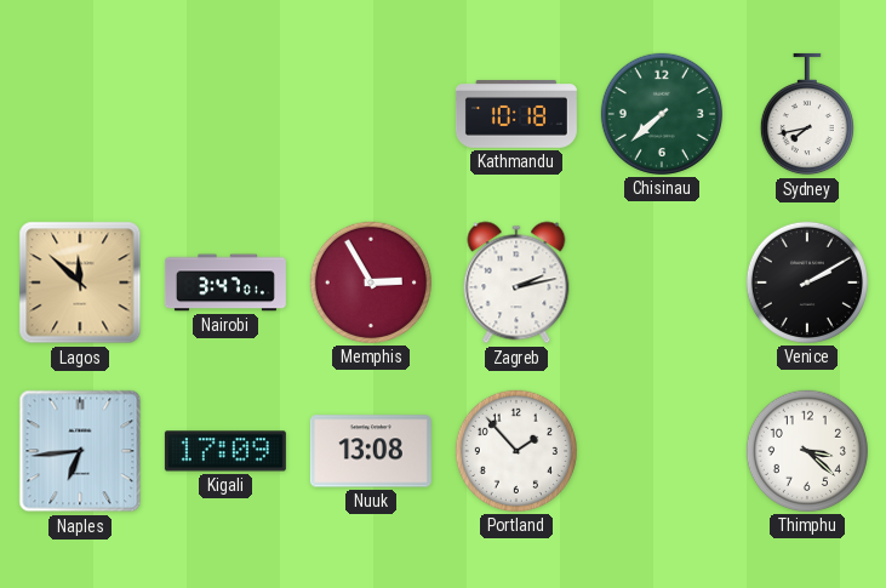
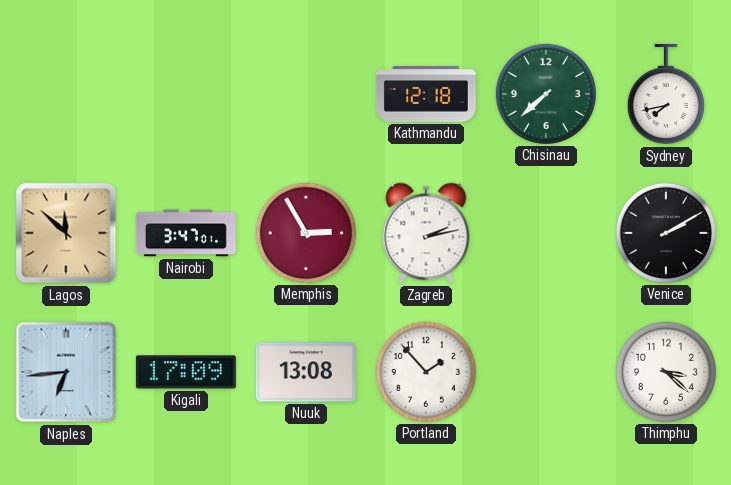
Kathmandu: 10:18 -> 12:18
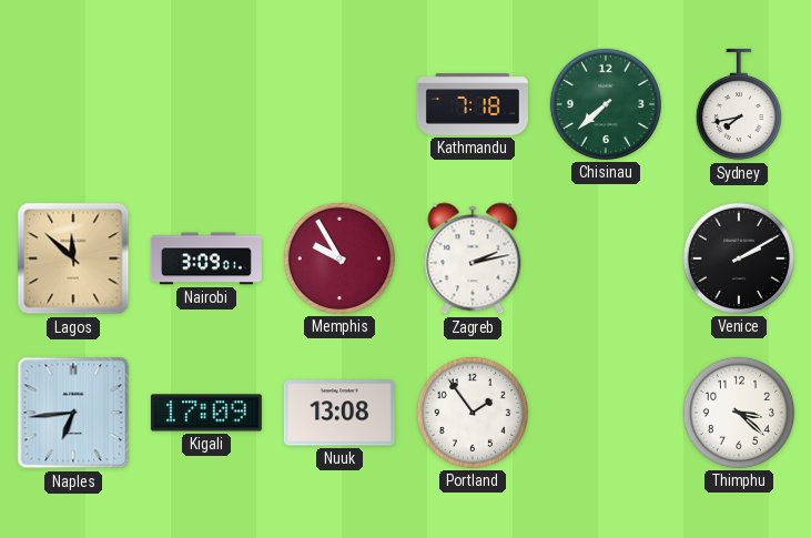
Kathmandu: 12:18 -> 7:18
Nairobi: 3:47 -> 3:09
Memphis: 2:55 -> 9:55
Portland: 1:53 -> 1:54
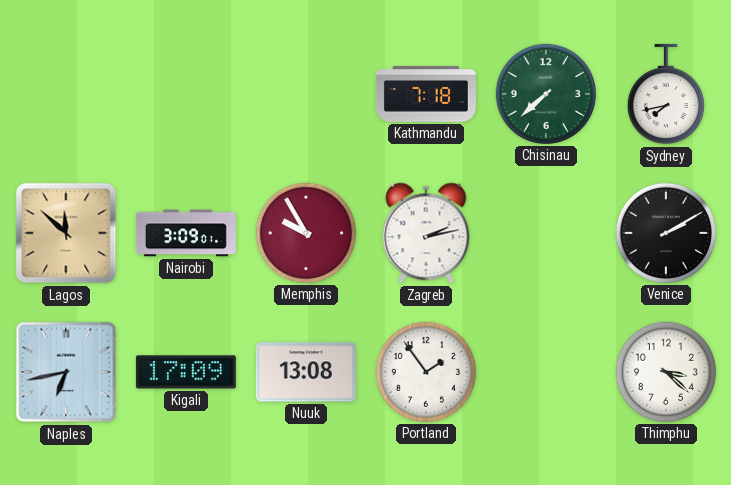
Naples: 6:44 -> 6:43
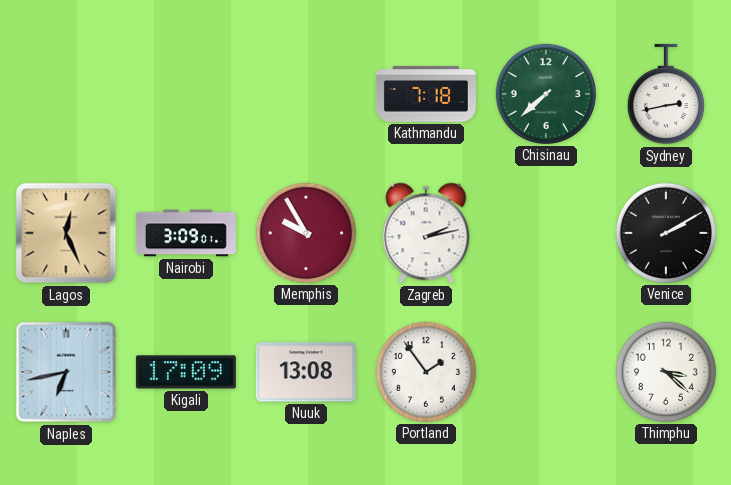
Sydney: 7:43 -> 2:43
Lagos: 11:52 -> 12:26
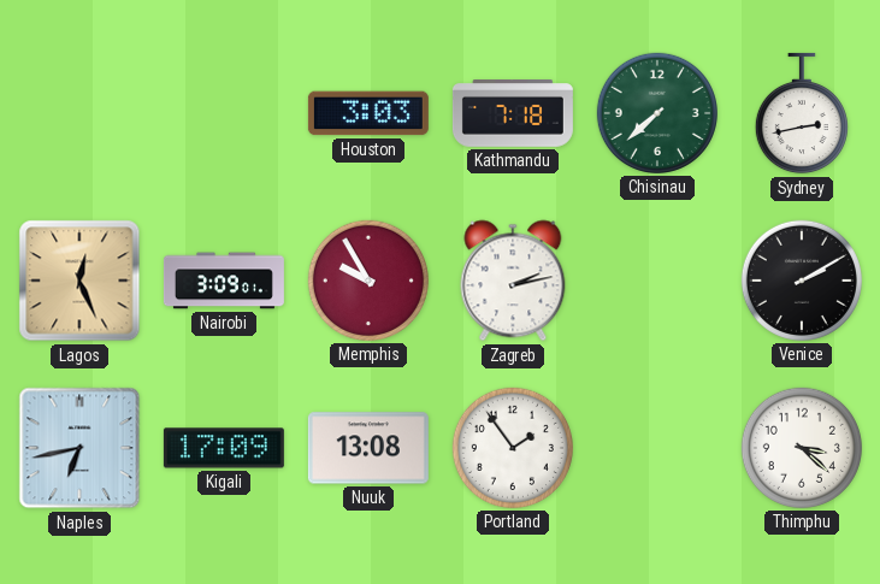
Houston: none -> 3:03
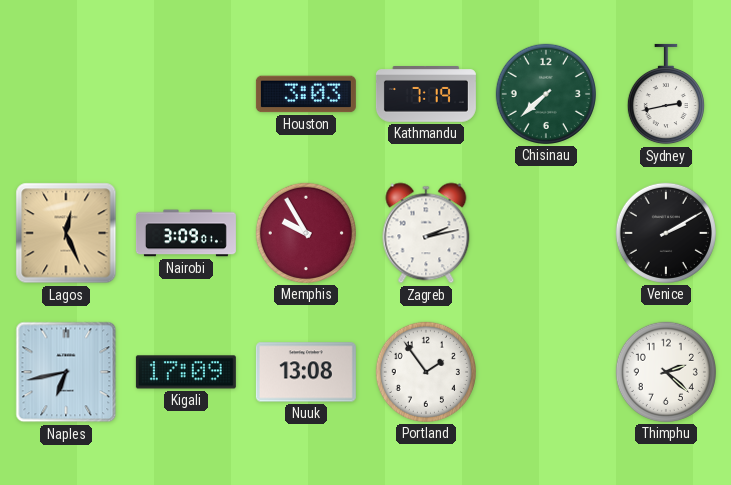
Kathmandu: 7:18 -> 7:19
Thimphu: 3:22 -> 2:22
